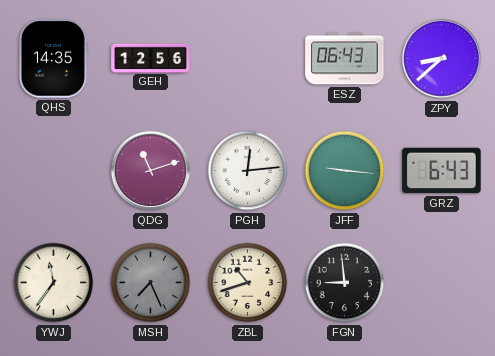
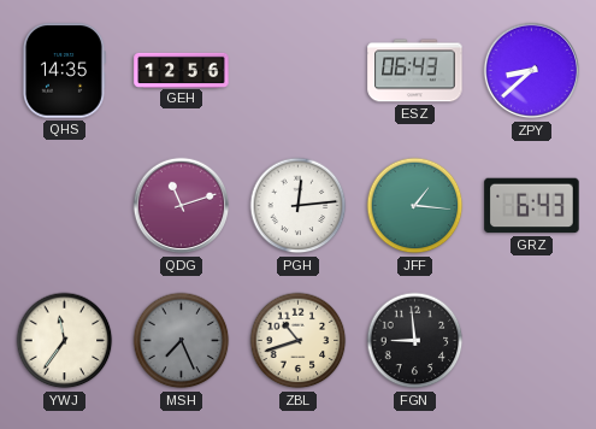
JFF: 9:16 -> 1:16
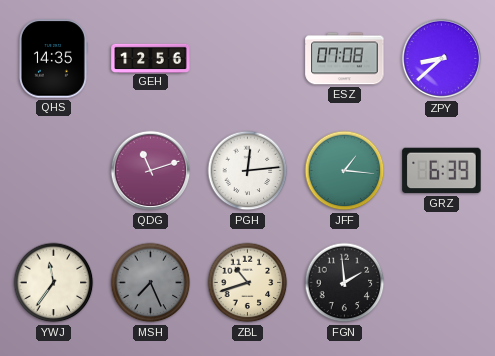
ESZ: 06:43 -> 07:08
GRZ: 6:43 -> 6:39
FGN: 8:59 -> 1:59
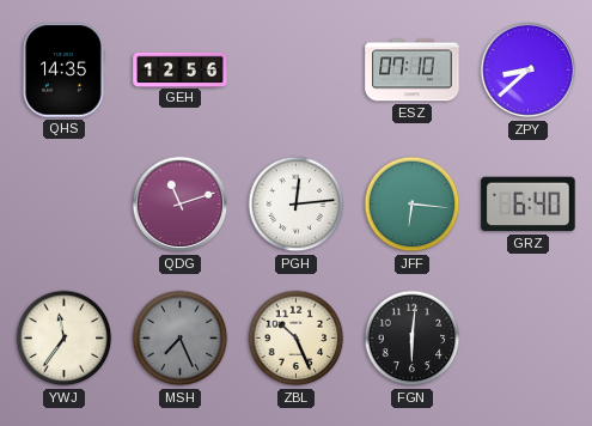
ESZ: 07:08 -> 07:10
JFF: 1:16 -> 6:16
GRZ: 6:39 -> 6:40
ZBL: 10:42 -> 10:26
FGN: 1:59 -> 6:01
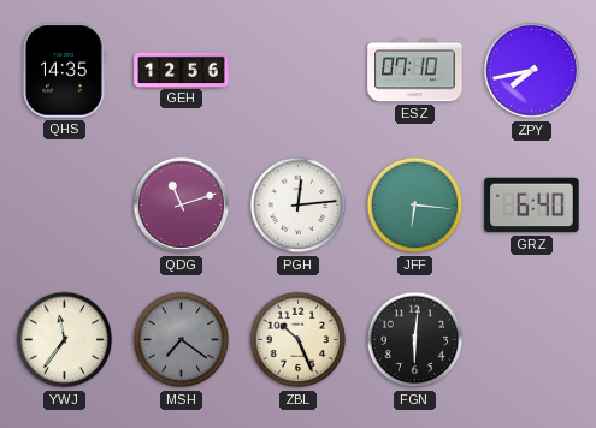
ZPY: 8:38 -> 7:43
MSH: 7:26 -> 7:21
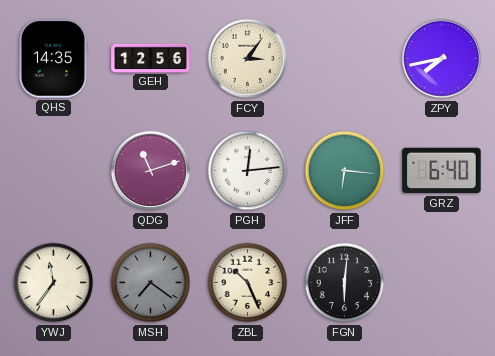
FCY: none -> 3:06
ESZ: 07:10 -> none
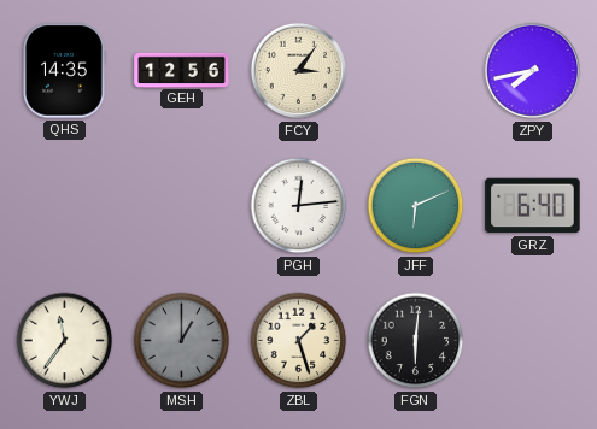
QDG: 11:12 -> none
JFF: 6:16 -> 6:11
MSH: 7:21 -> 1:00
ZBL: 10:26 -> 1:27
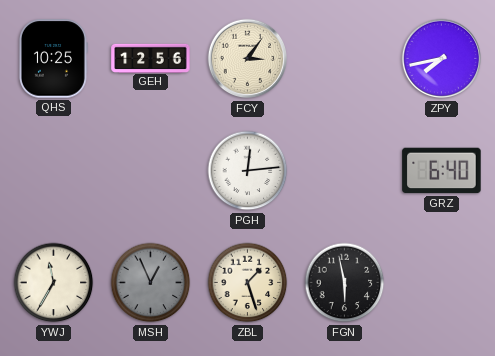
QHS: 14:35 -> 10:25
JFF: 6:11 -> none
YWJ: 11:36 -> 11:35
MSH: 1:00 -> 12:56
FGN: 6:01 -> 5:58
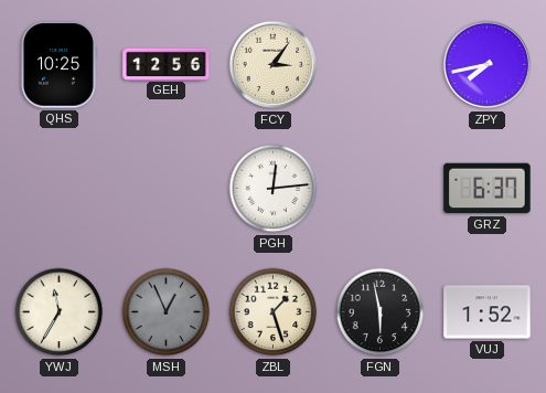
GRZ: 6:40 -> 6:37
VUJ: none -> 1:52
